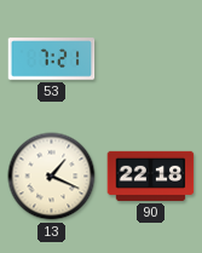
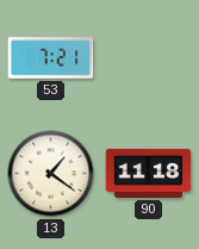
13: 1:19 -> 1:21
90: 22:18 -> 11:18
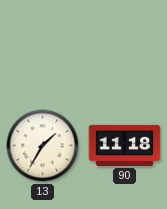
53: 7:21 -> none
13: 1:21 -> 1:35
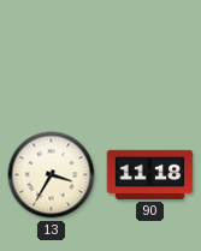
13: 1:35 -> 3:35
